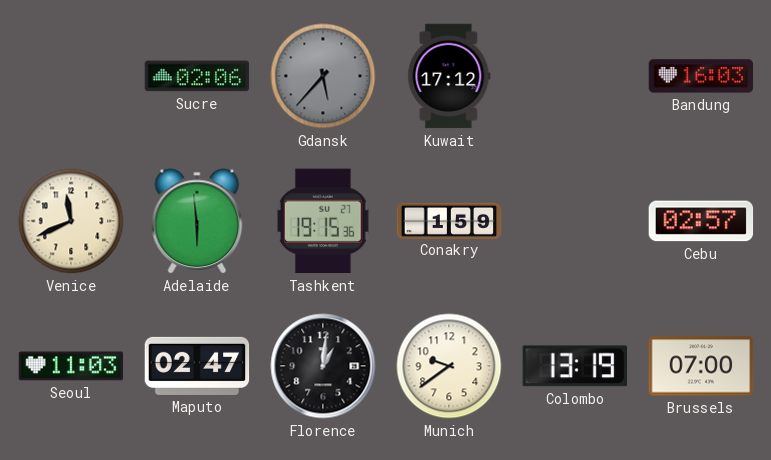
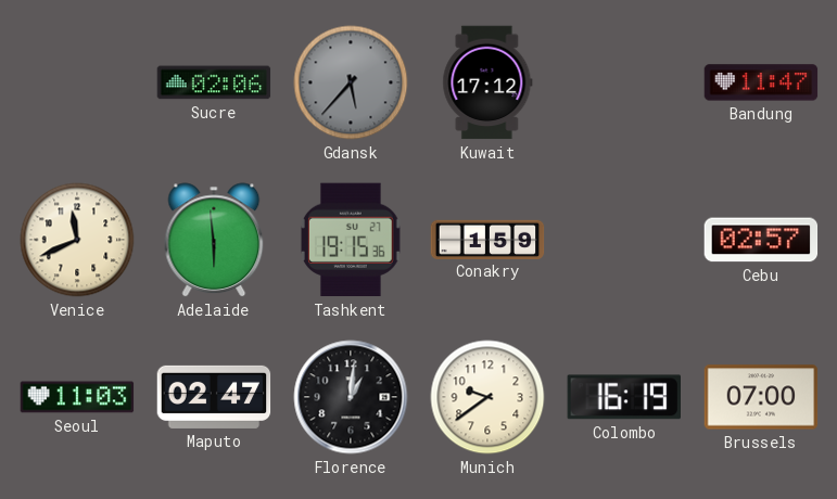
Bandung: 16:03 -> 11:47
Colombo: 13:19 -> 16:19
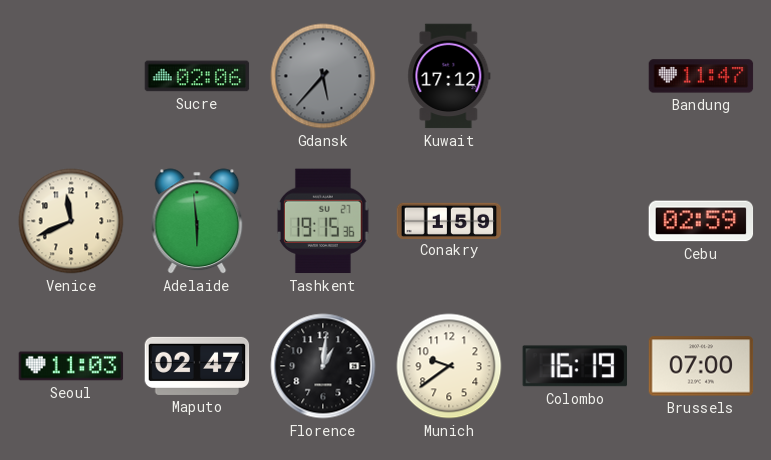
Cebu: 02:57 -> 02:59
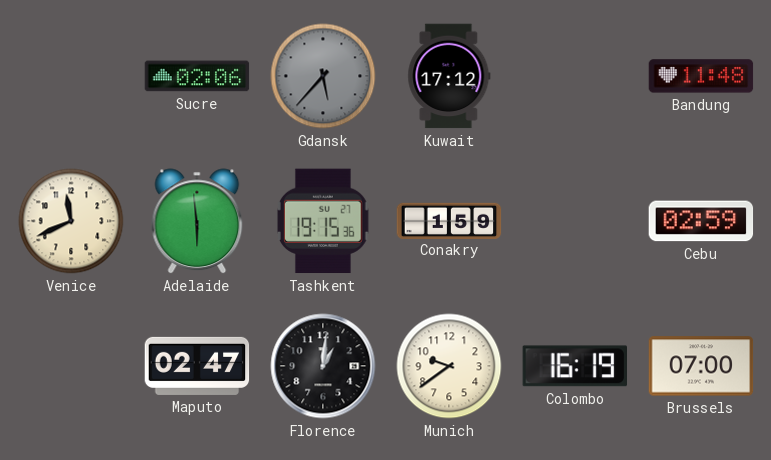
Bandung: 11:47 -> 11:48
Seoul: 11:03 -> none
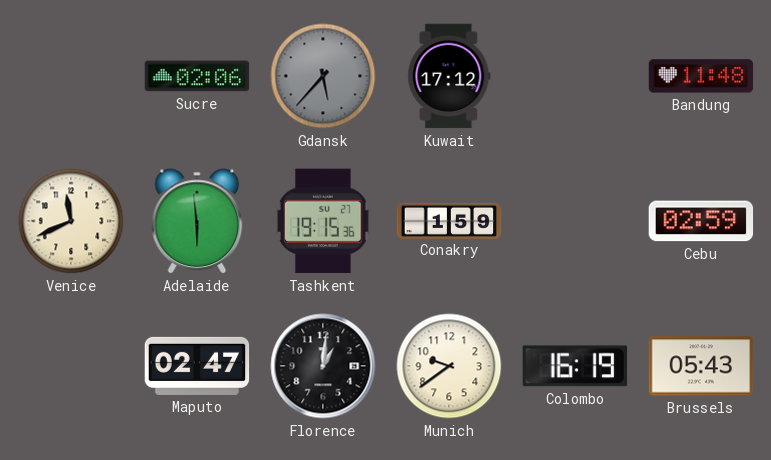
Brussels: 07:00 -> 05:43
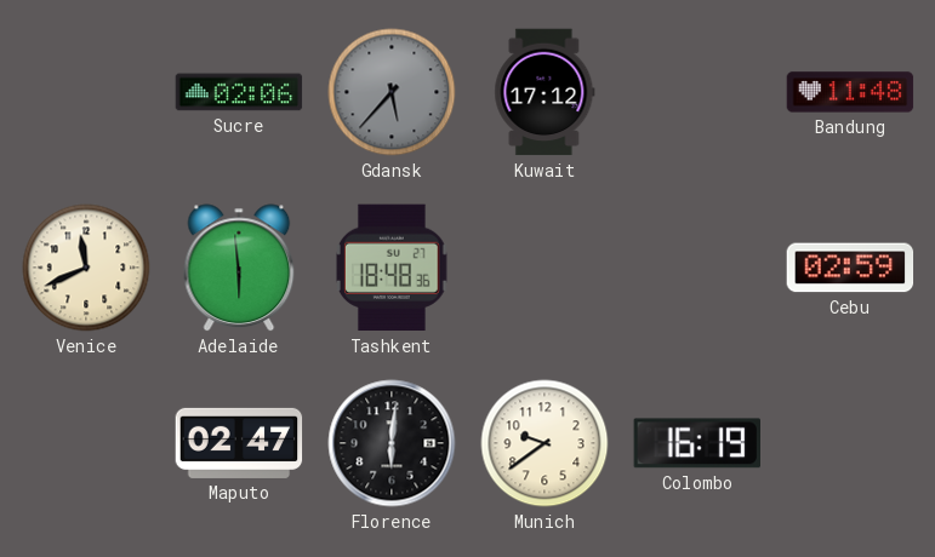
Tashkent: 19:15 -> 18:48
Conakry: 1:59 -> none
Florence: 1:01 -> 6:01
Brussels: 05:43 -> none
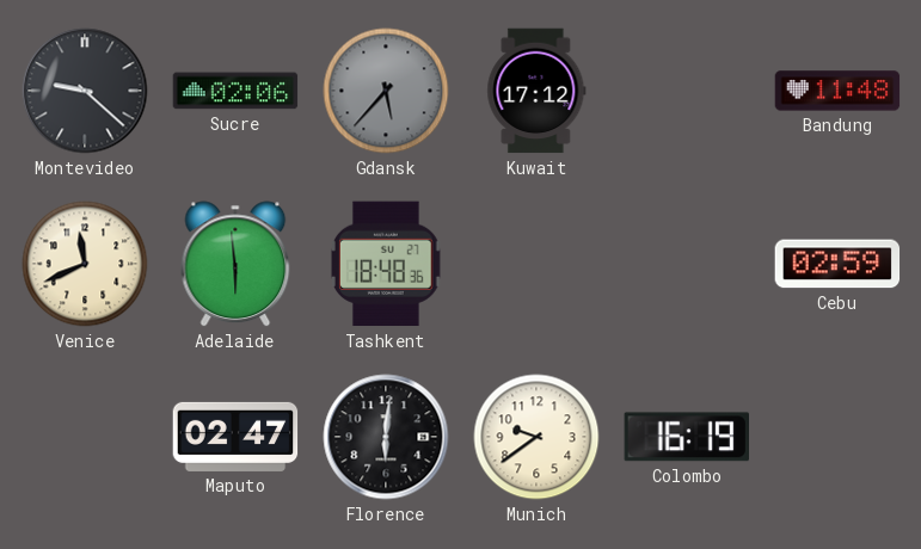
Montevideo: none -> 9:22
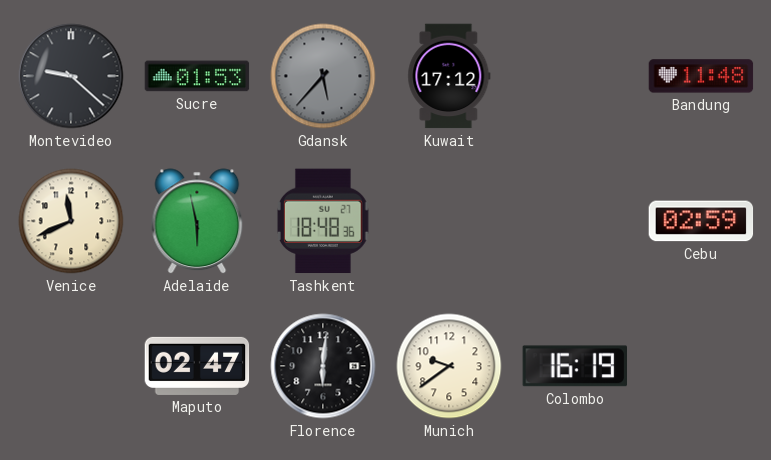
Sucre: 02:06 -> 01:53
Adelaide: 5:59 -> 5:58
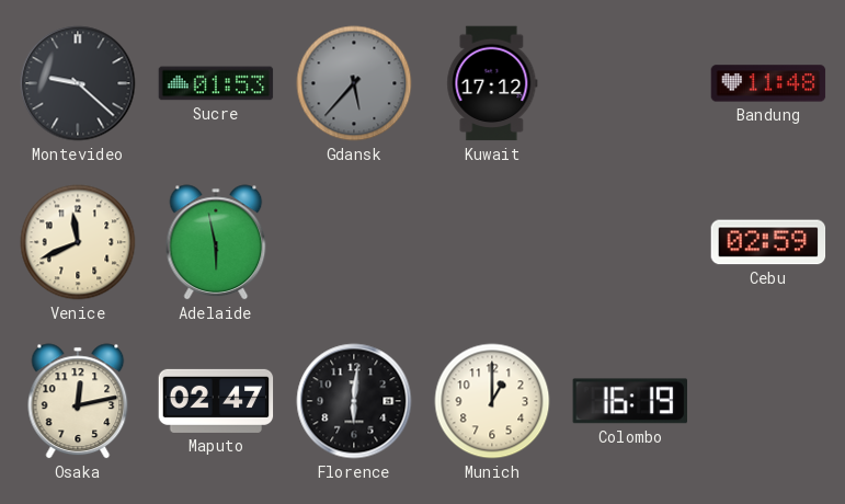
Tashkent: 18:48 -> none
Osaka: none -> 12:13
Munich: 9:39 -> 1:00
